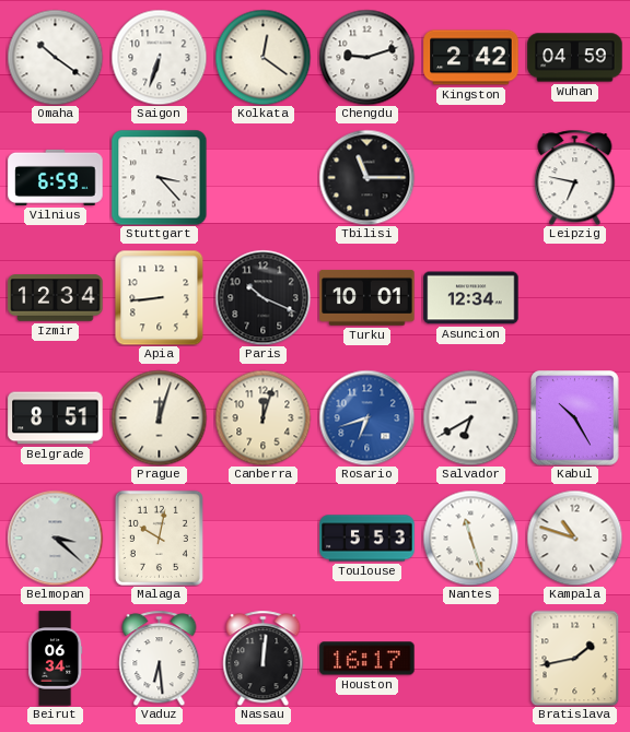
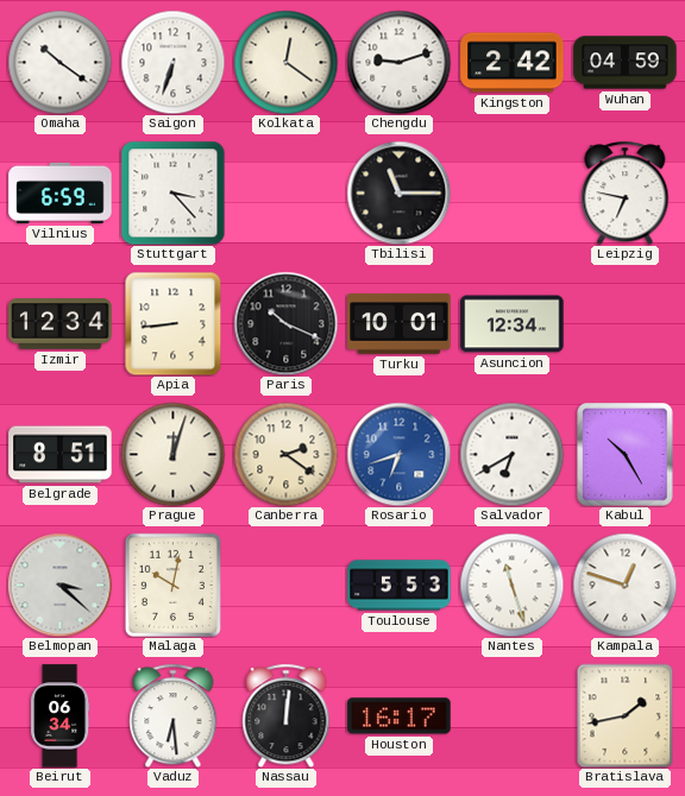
Canberra: 12:03 -> 2:21
Kampala: 10:48 -> 12:48
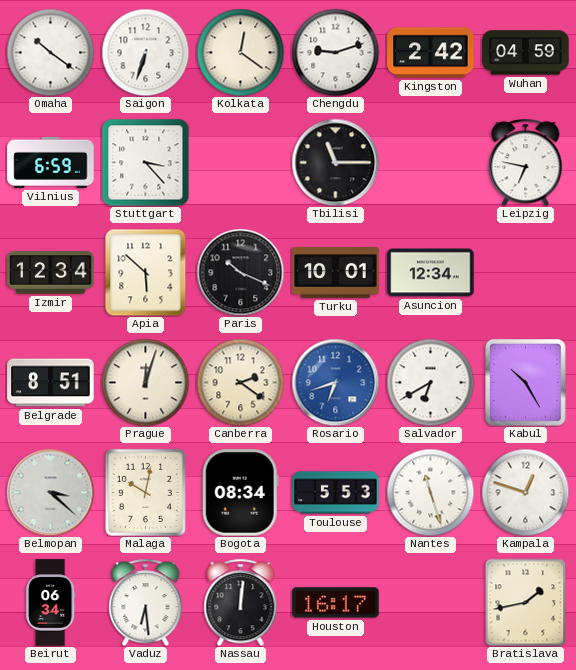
Apia: 8:44 -> 5:52
Bogota: none -> 08:34
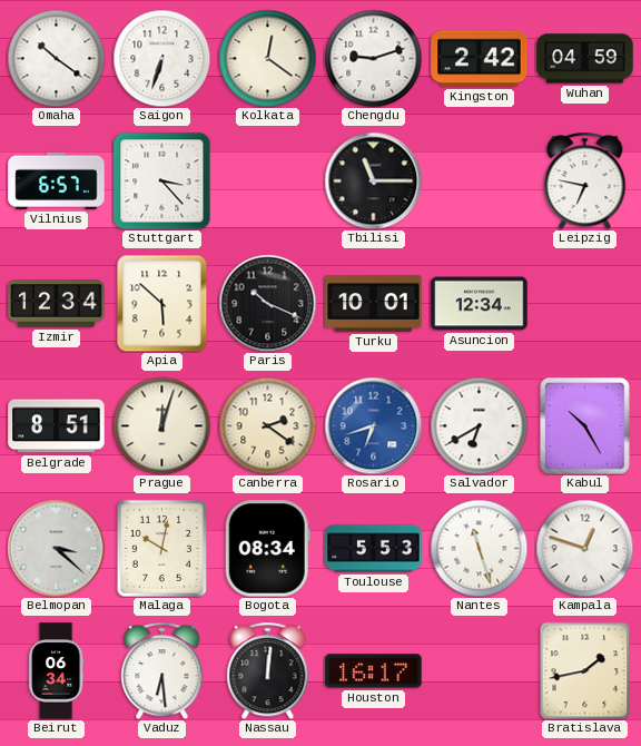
Vilnius: 6:59 -> 6:57
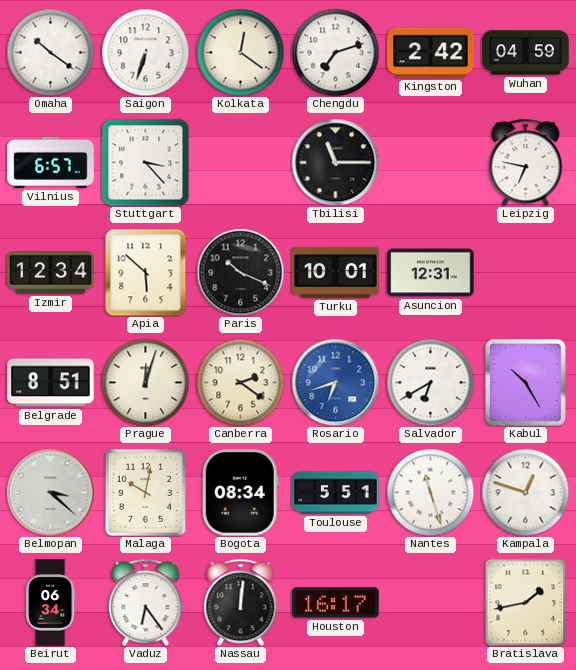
Chengdu: 9:12 -> 7:12
Asuncion: 12:34 -> 12:31
Toulouse: 5:53 -> 5:51
Vaduz: 6:29 -> 6:24
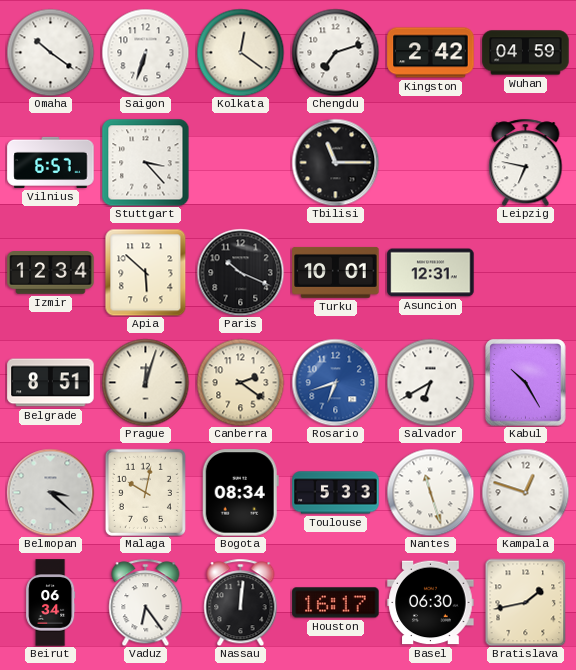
Toulouse: 5:51 -> 5:33
Basel: none -> 06:30
